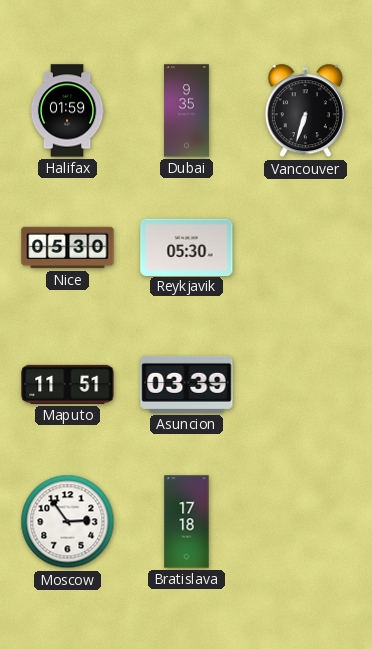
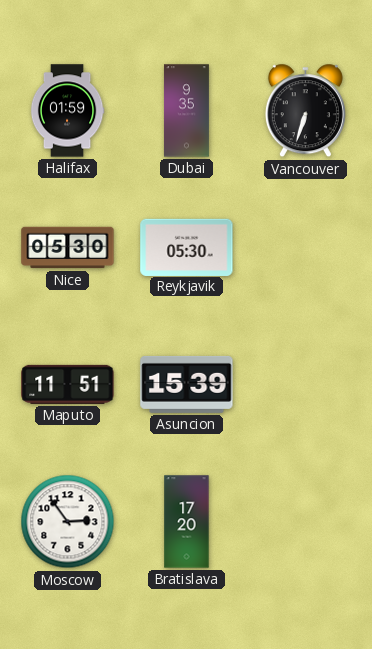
Asuncion: 03:39 -> 15:39
Bratislava: 17:18 -> 17:20
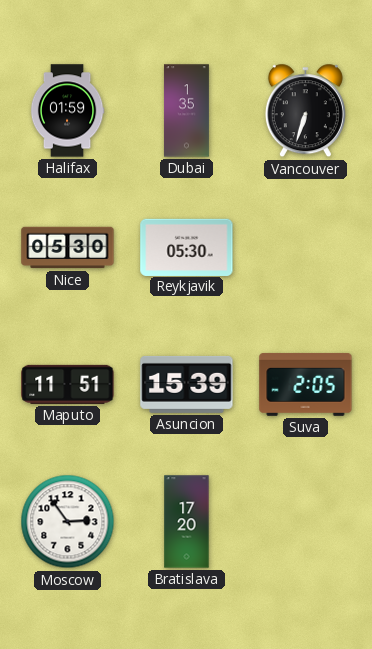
Dubai: 9:35 -> 1:35
Suva: none -> 2:05
